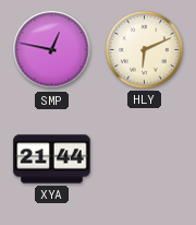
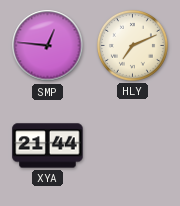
SMP: 12:47 -> 12:46
HLY: 6:11 -> 7:11
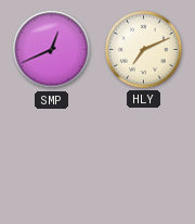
SMP: 12:46 -> 12:41
XYA: 21:44 -> none
